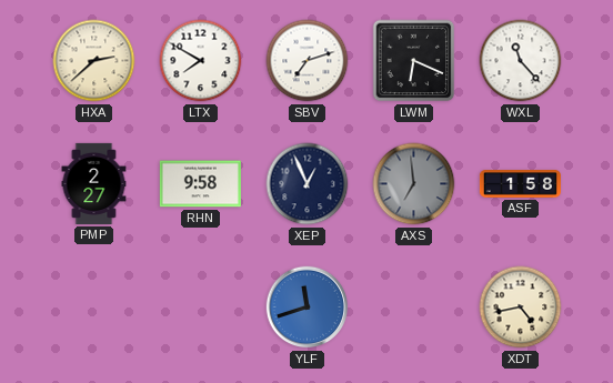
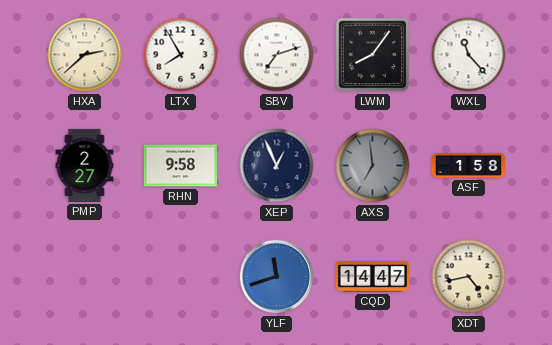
LTX: 7:50 -> 7:55
LWM: 6:19 -> 8:06
CQD: none -> 14:47
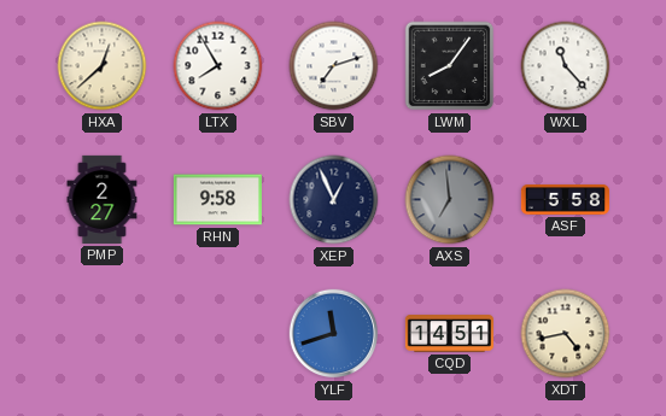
HXA: 2:38 -> 12:38
ASF: 1:58 -> 5:58
CQD: 14:47 -> 14:51
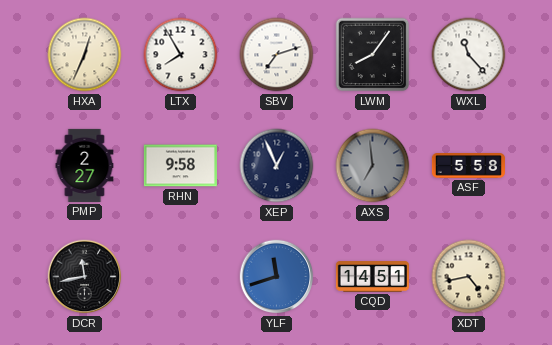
HXA: 12:38 -> 12:34
DCR: none -> 11:43
